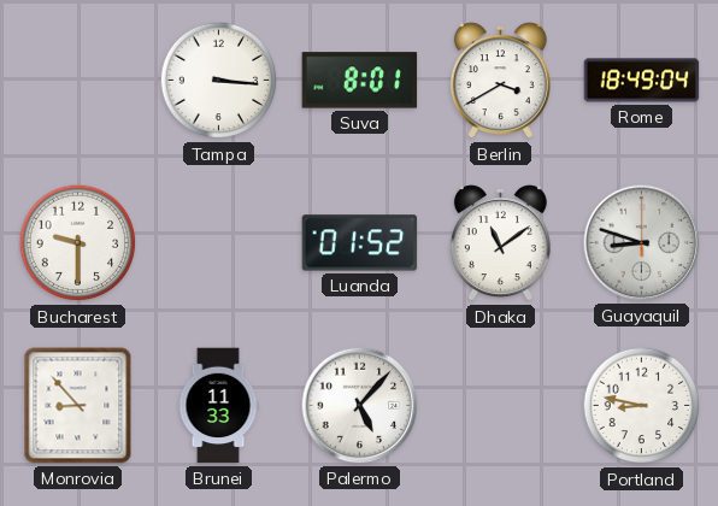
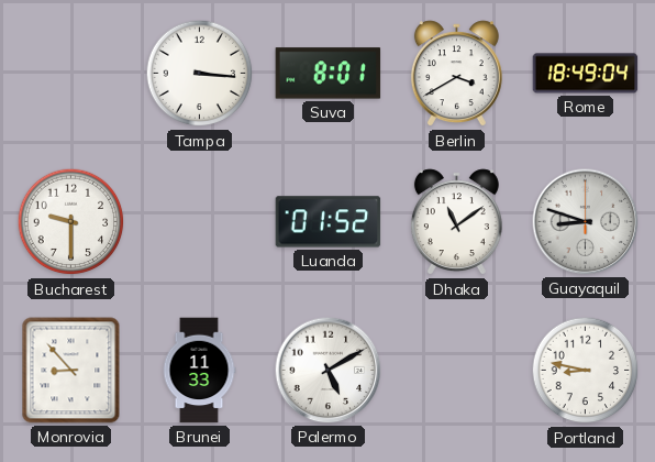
Palermo: 5:07 -> 5:10
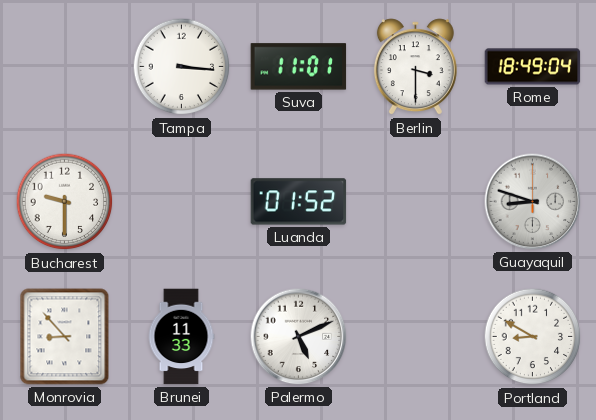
Suva: 8:01 -> 11:01
Berlin: 3:40 -> 3:30
Dhaka: 11:09 -> none
Palermo: 5:10 -> 5:11
Portland: 8:47 -> 8:50
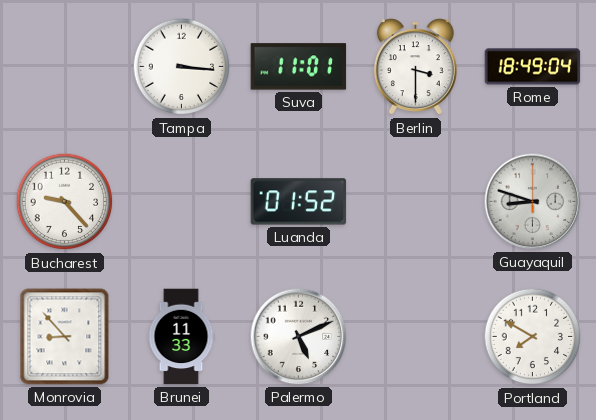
Bucharest: 9:30 -> 9:23
Portland: 8:50 -> 7:50
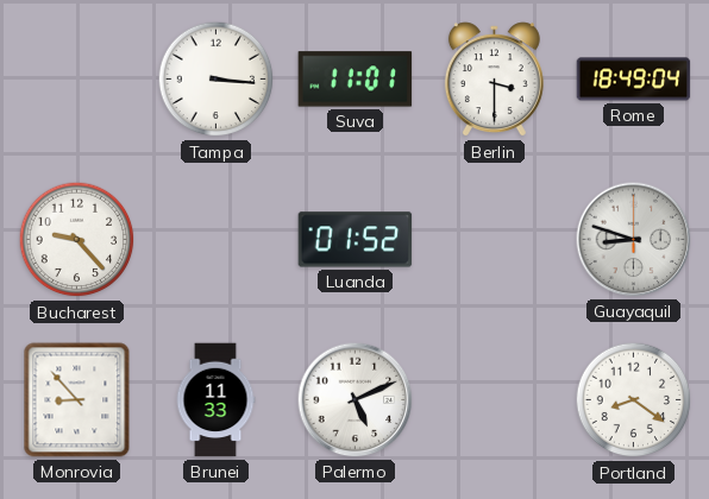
Portland: 7:50 -> 8:21
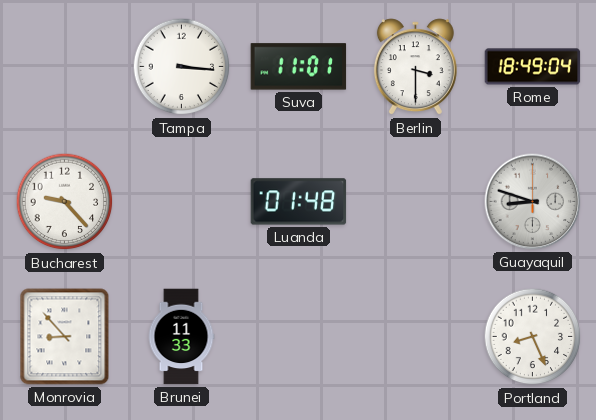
Luanda: 01:52 -> 01:48
Palermo: 5:11 -> none
Portland: 8:21 -> 8:26
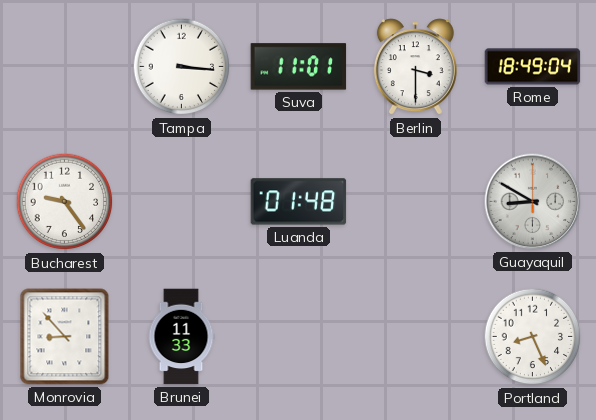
Bucharest: 9:23 -> 9:24
Guayaquil: 8:48 -> 8:50
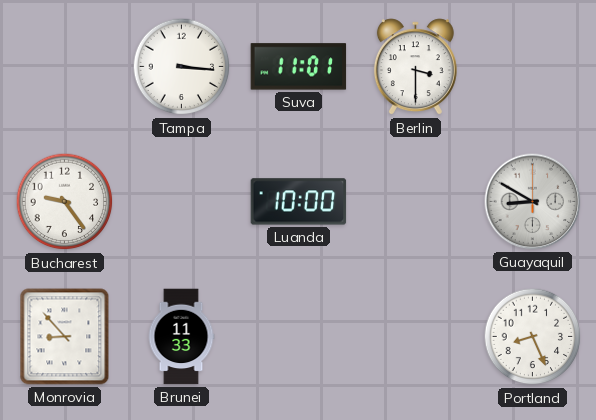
Rome: 18:49 -> none
Luanda: 01:48 -> 10:00
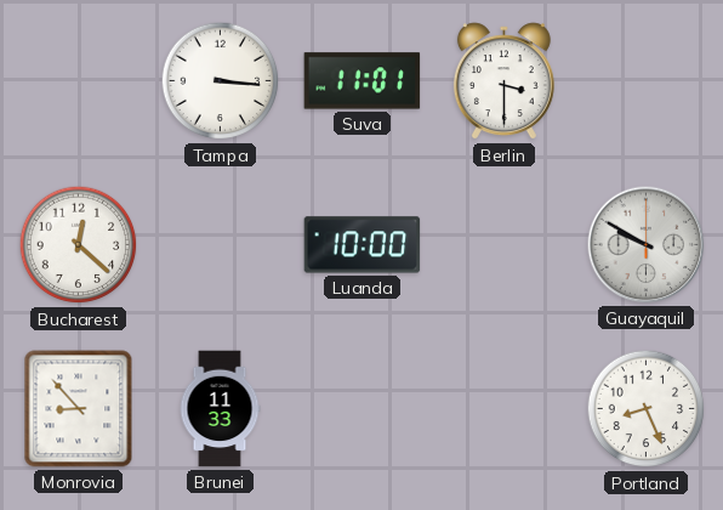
Bucharest: 9:24 -> 12:22
Guayaquil: 8:50 -> 9:50
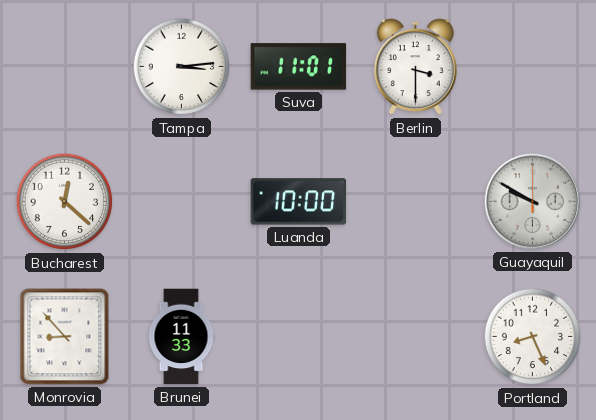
Tampa: 3:16 -> 3:14
